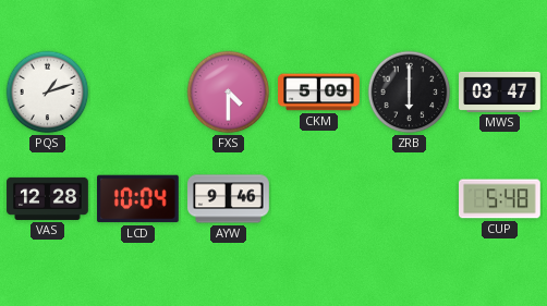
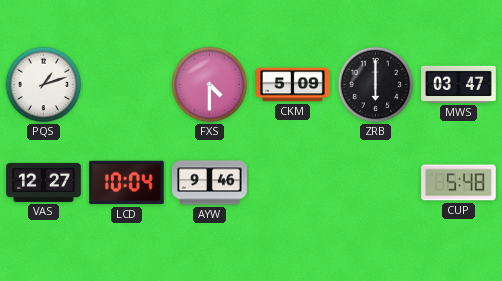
VAS: 12:28 -> 12:27
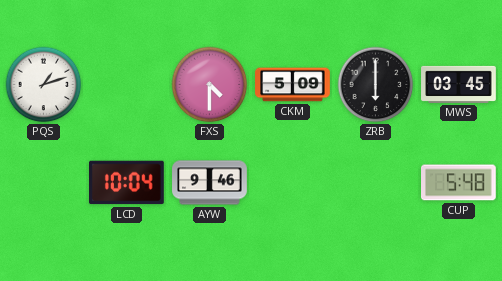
MWS: 03:47 -> 03:45
VAS: 12:27 -> none
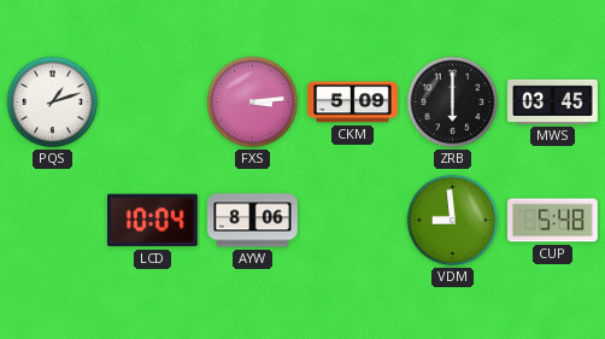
FXS: 4:30 -> 3:14
AYW: 9:46 -> 8:06
VDM: none -> 8:59
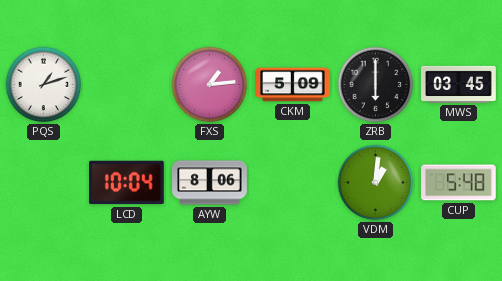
FXS: 3:14 -> 1:14
VDM: 8:59 -> 1:01
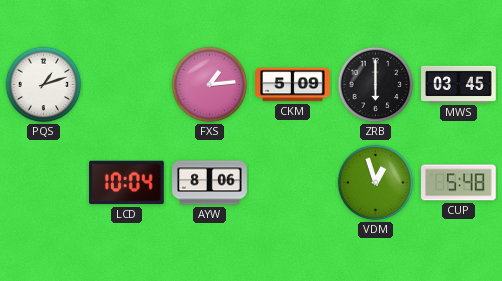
VDM: 1:01 -> 12:57
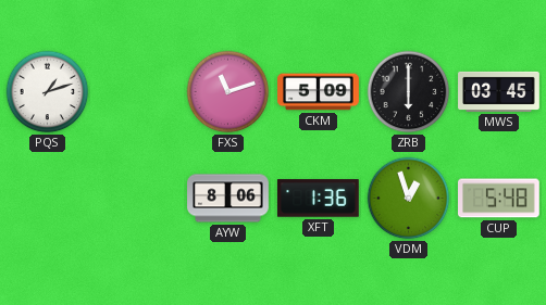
FXS: 1:14 -> 11:12
LCD: 10:04 -> none
XFT: none -> 1:36
